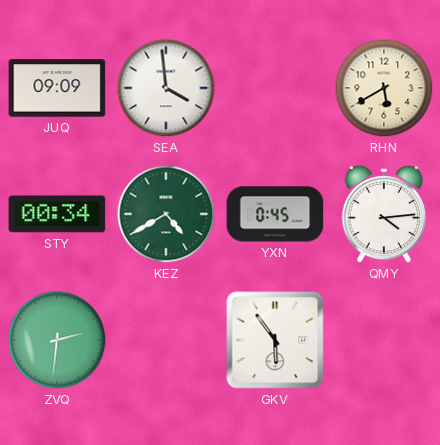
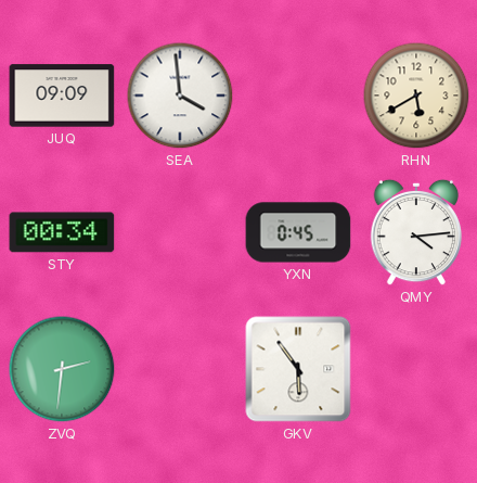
KEZ: 4:40 -> none
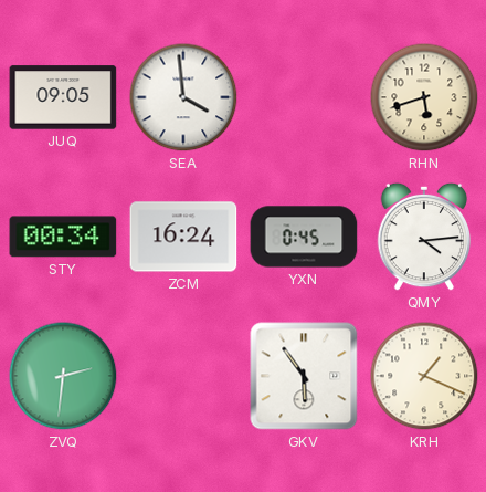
JUQ: 09:09 -> 09:05
RHN: 5:40 -> 5:42
ZCM: none -> 16:24
KRH: none -> 1:19
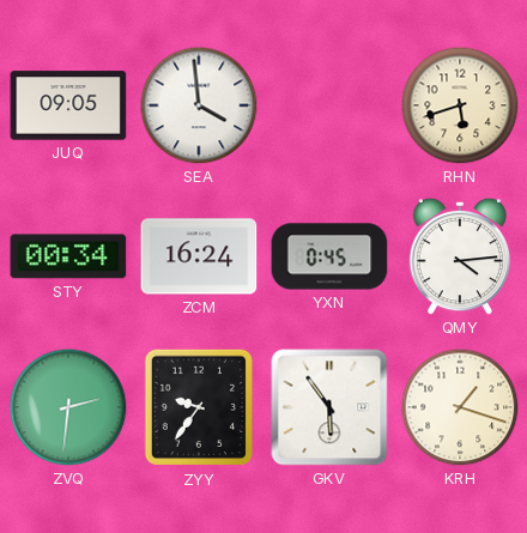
ZYY: none -> 9:36
KRH: 1:19 -> 1:18
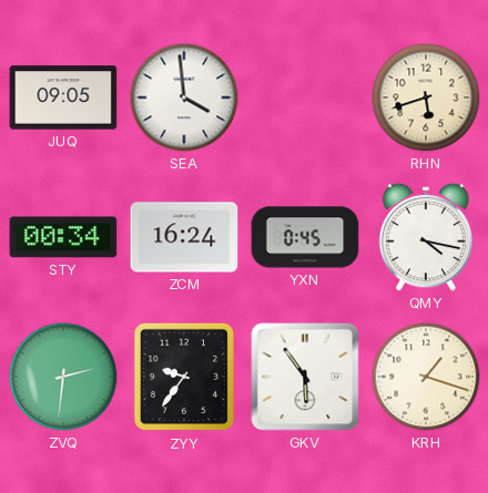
QMY: 4:14 -> 4:17
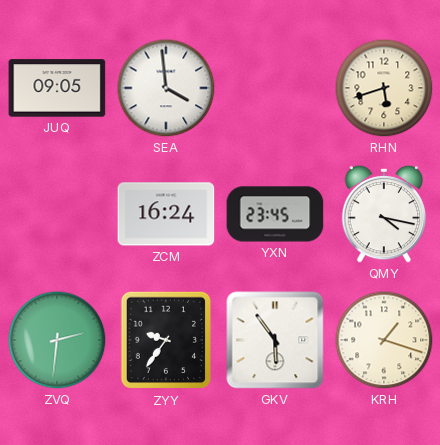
STY: 00:34 -> none
YXN: 0:45 -> 23:45
